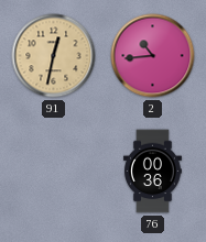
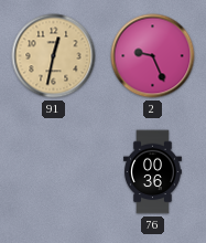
2: 10:44 -> 9:26
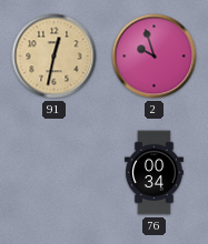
2: 9:26 -> 9:57
76: 00:36 -> 00:34
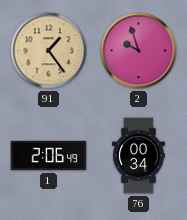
91: 12:32 -> 1:24
1: none -> 2:06
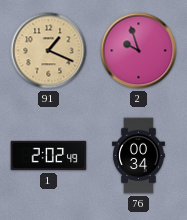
91: 1:24 -> 1:19
1: 2:06 -> 2:02
